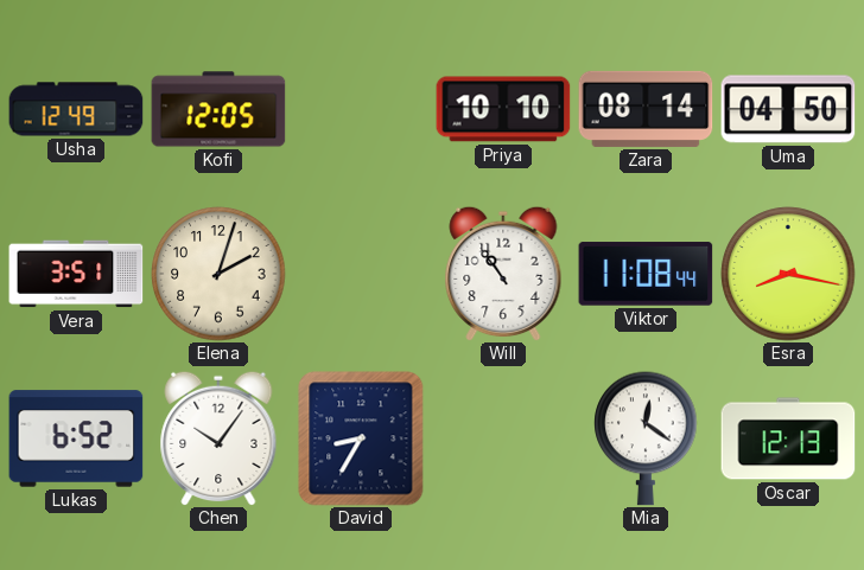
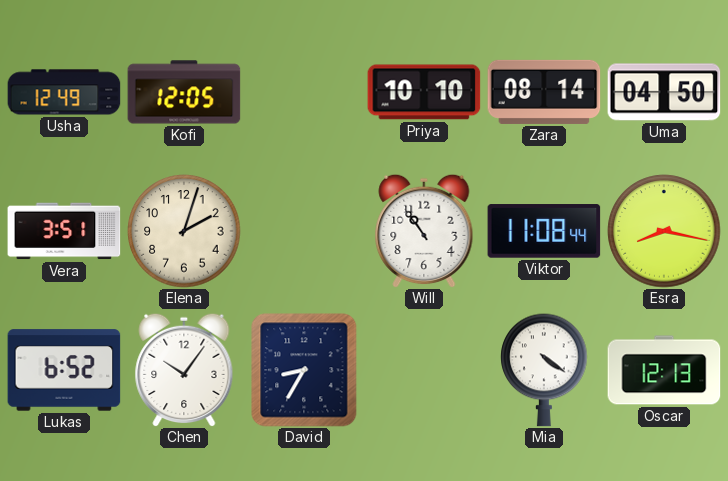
Mia: 12:21 -> 4:21
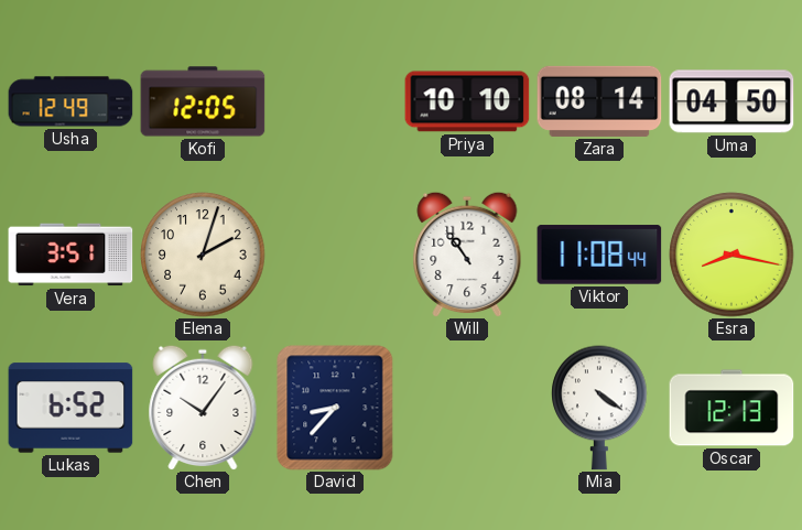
David: 8:35 -> 8:37
